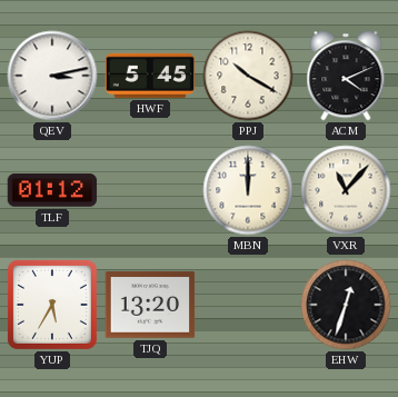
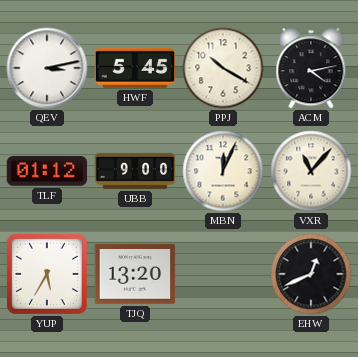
ACM: 4:11 -> 4:13
UBB: none -> 9:00
MBN: 12:00 -> 12:04
EHW: 12:33 -> 12:41
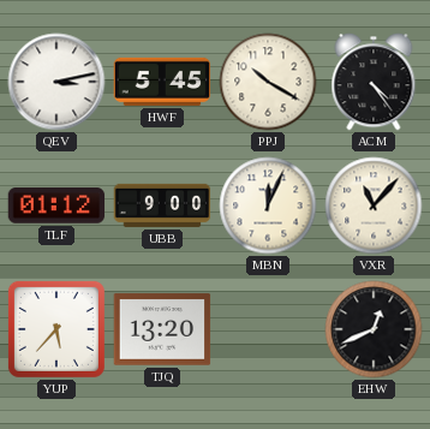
ACM: 4:13 -> 4:24
YUP: 5:35 -> 5:37
